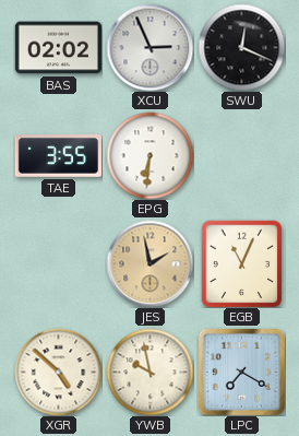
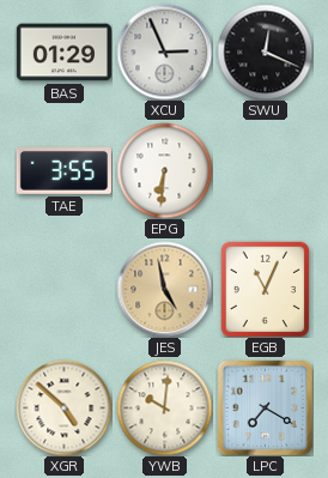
BAS: 02:02 -> 01:29
JES: 1:58 -> 4:58
YWB: 9:58 -> 10:01
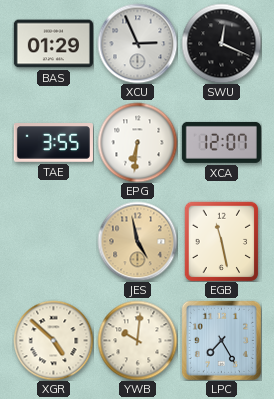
XCA: none -> 12:07
EGB: 11:04 -> 11:28
LPC: 7:20 -> 7:25
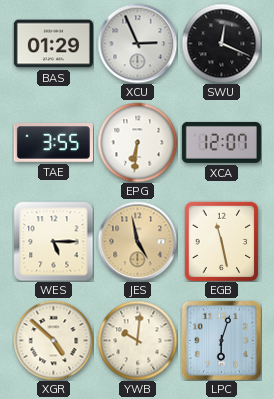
WES: none -> 5:15
LPC: 7:25 -> 6:03
